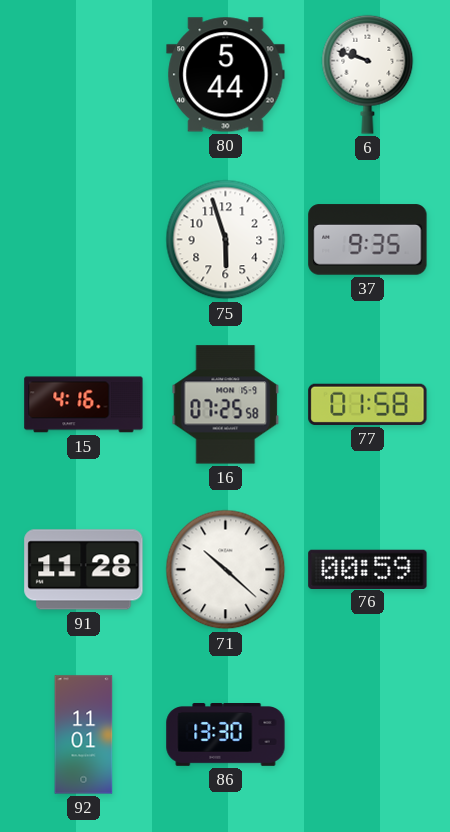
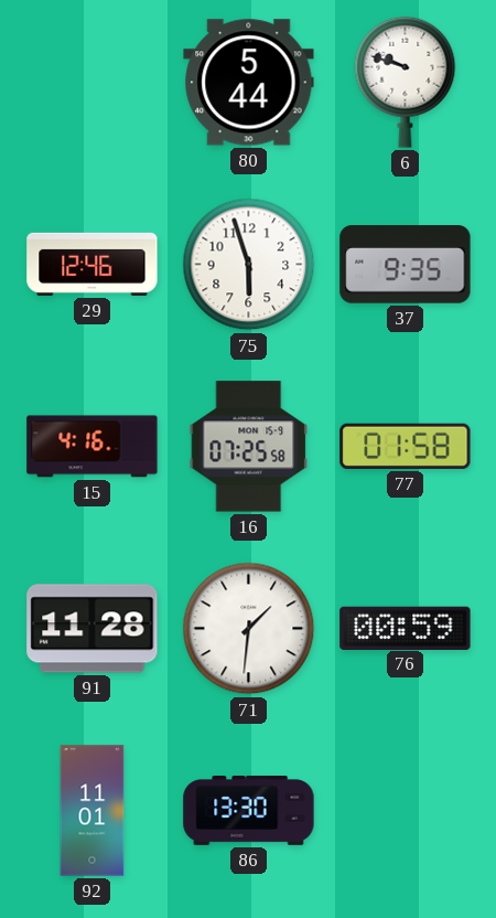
29: none -> 12:46
71: 10:22 -> 1:31
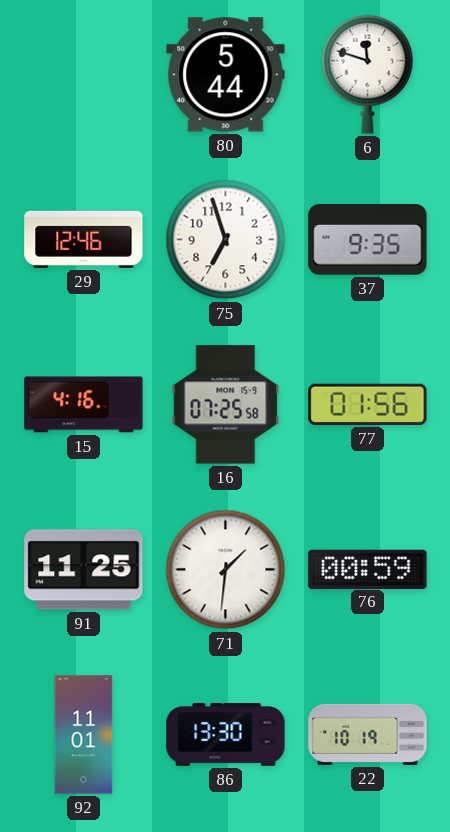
6: 9:48 -> 11:48
75: 5:57 -> 6:57
77: 01:58 -> 01:56
91: 11:28 -> 11:25
22: none -> 10:19
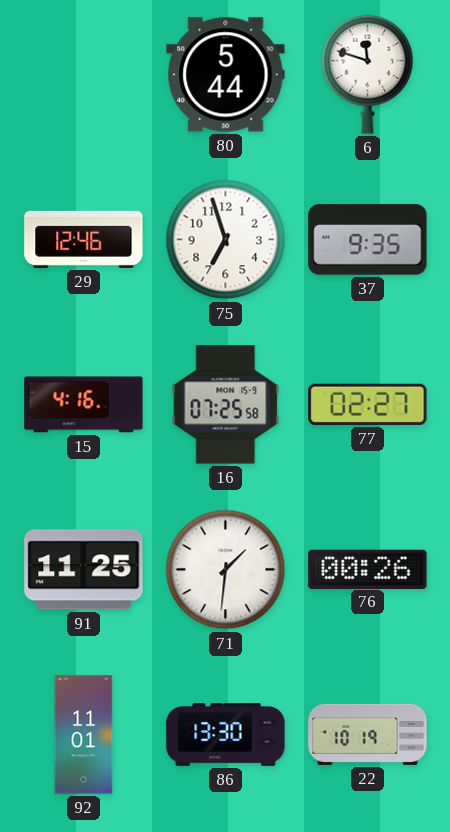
77: 01:56 -> 02:27
76: 00:59 -> 00:26
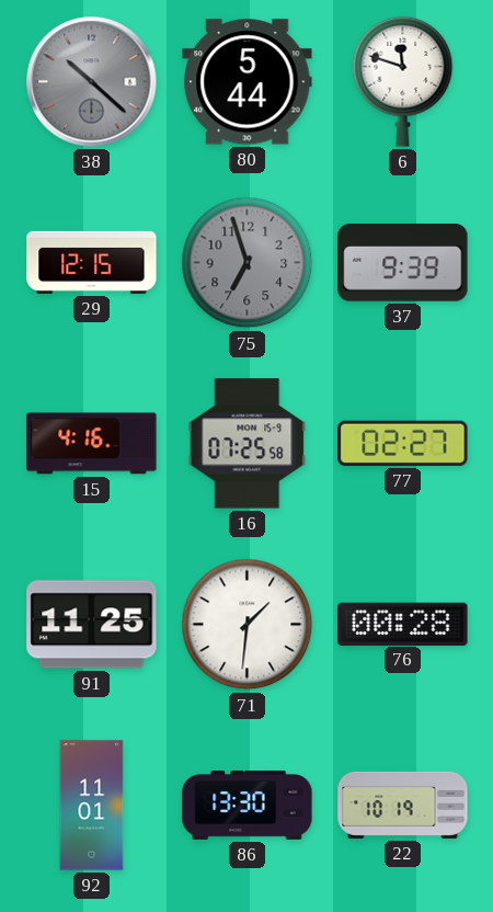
38: none -> 10:22
29: 12:46 -> 12:15
75 dial: white -> grey
37: 9:35 -> 9:39
76: 00:26 -> 00:28
